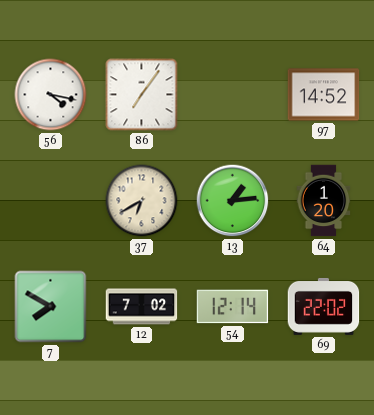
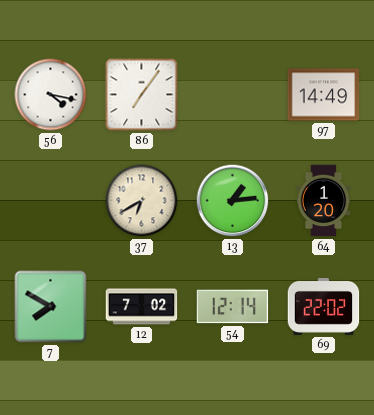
97: 14:52 -> 14:49
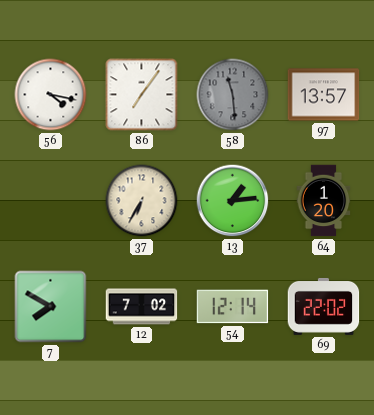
58: none -> 11:29
97: 14:49 -> 13:57
37: 6:40 -> 6:35
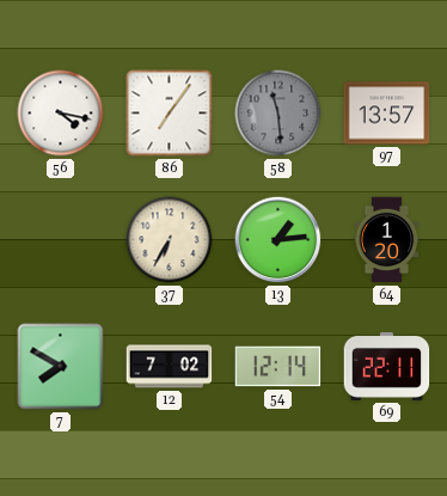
69: 22:02 -> 22:11
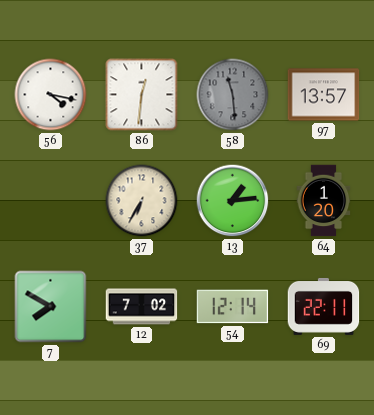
86: 7:06 -> 12:31
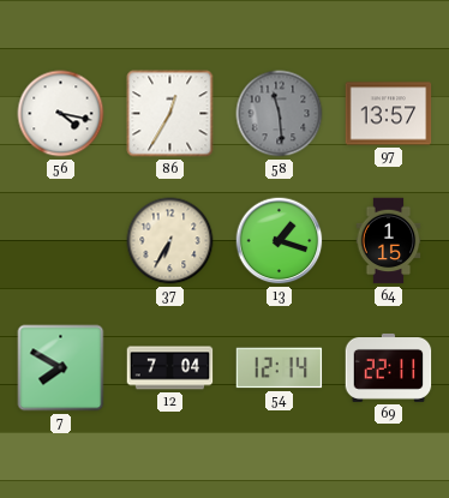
86: 12:31 -> 12:35
13: 1:14 -> 1:18
64: 1:20 -> 1:15
12: 7:02 -> 7:04
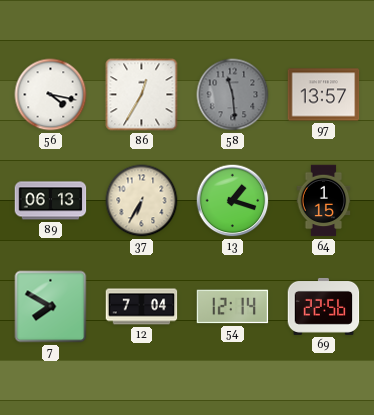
89: none -> 06:13
69: 22:11 -> 22:56
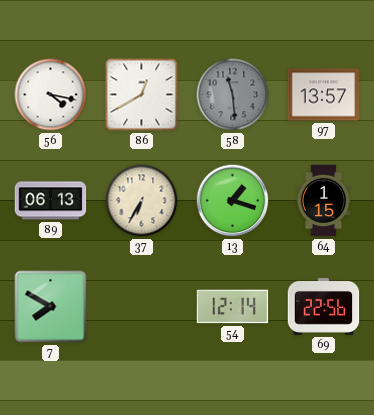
86: 12:35 -> 12:40
12: 7:04 -> none
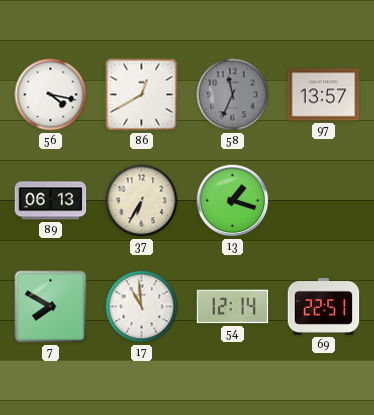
58: 11:29 -> 11:34
64: 1:15 -> none
17: none -> 10:59
69: 22:56 -> 22:51
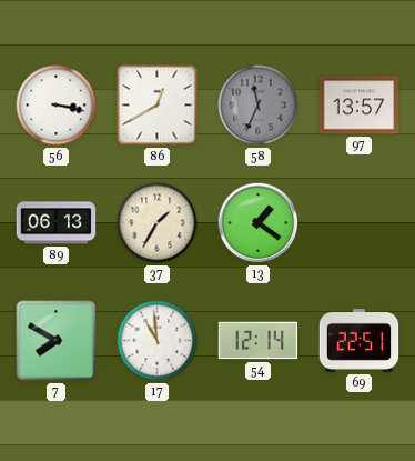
56: 4:17 -> 3:17
37: 6:35 -> 1:35
13: 1:18 -> 1:21
